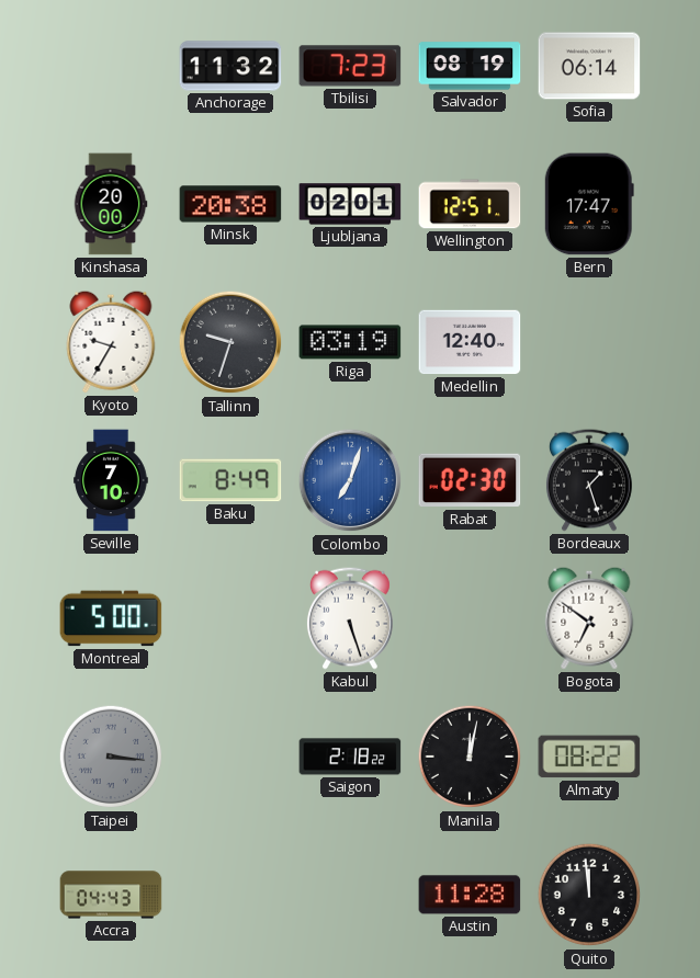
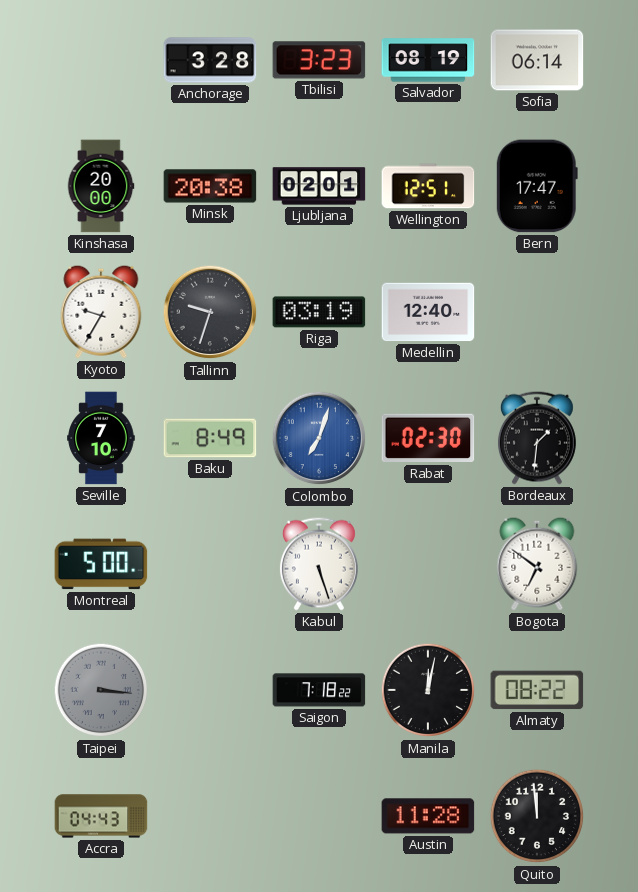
Anchorage: 11:32 -> 3:28
Tbilisi: 7:23 -> 3:23
Bordeaux: 1:27 -> 1:31
Saigon: 2:18 -> 7:18
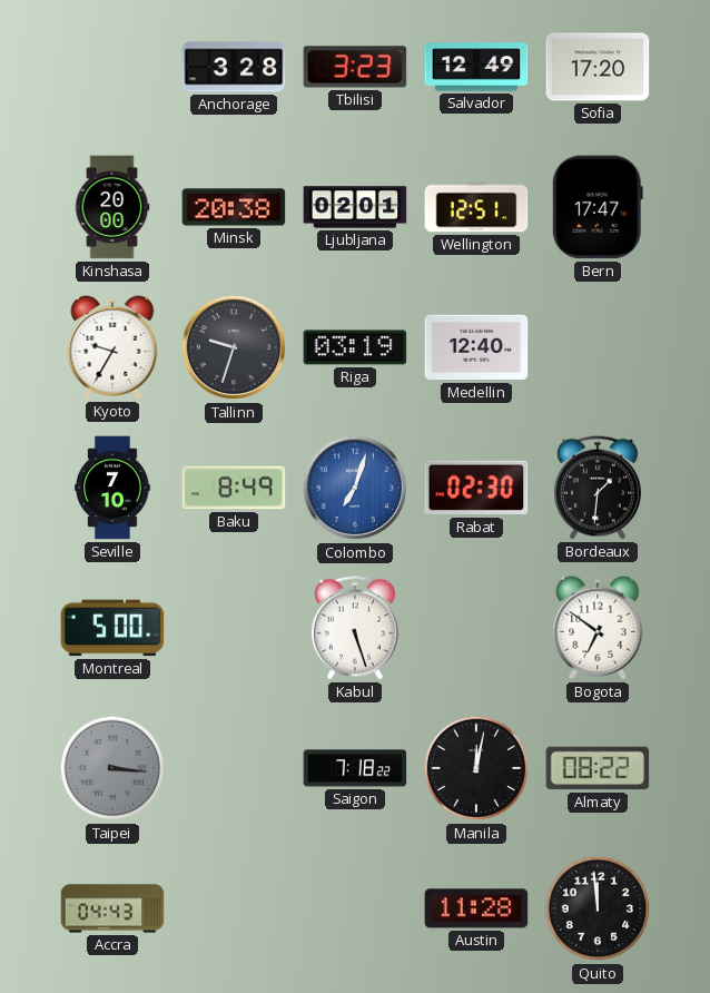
Salvador: 08:19 -> 12:49
Sofia: 06:14 -> 17:20
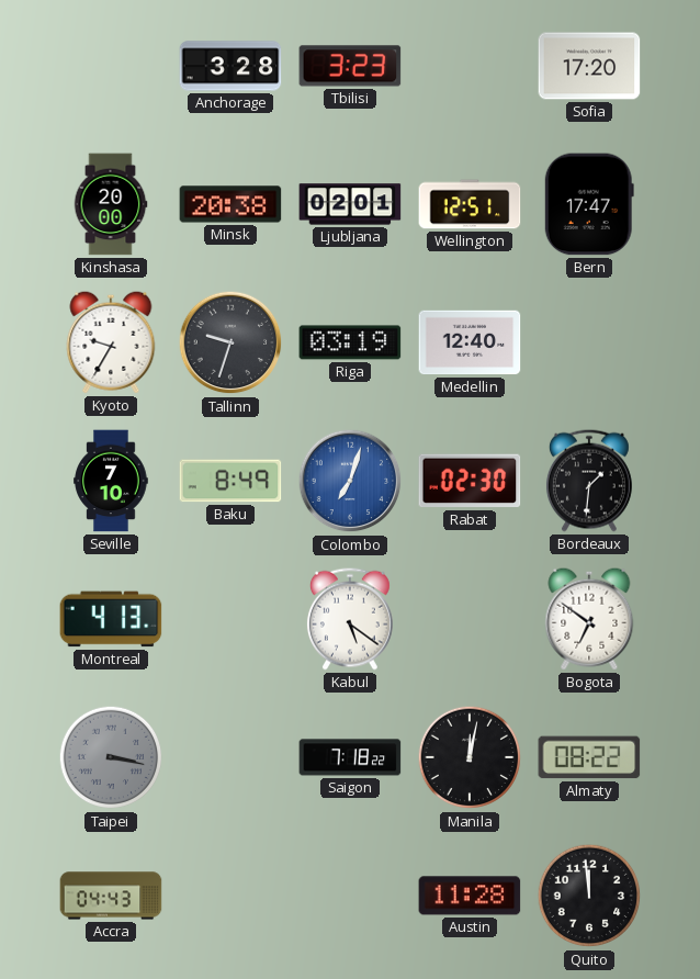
Salvador: 12:49 -> none
Montreal: 5:00 -> 4:13
Kabul: 5:27 -> 5:21
Taipei: 3:16 -> 3:17
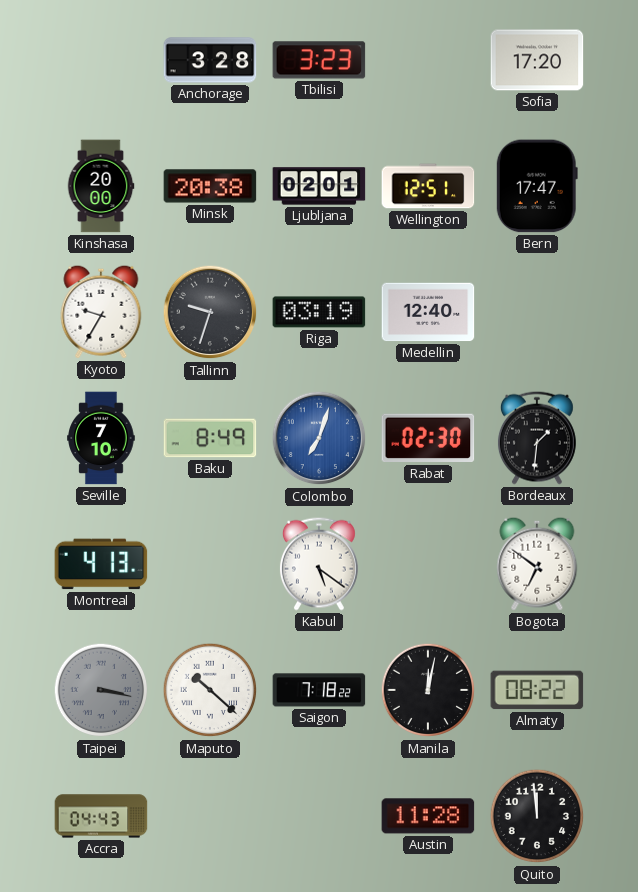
Maputo: none -> 10:22
